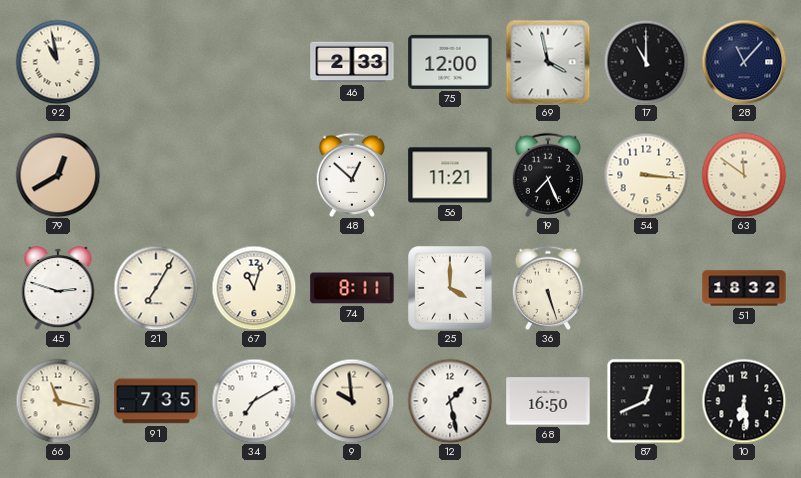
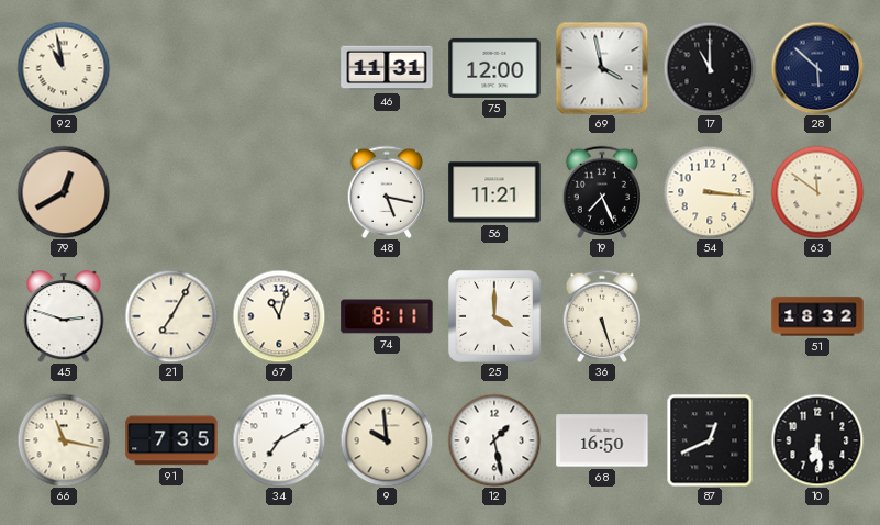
46: 2:33 -> 11:31
28: 11:07 -> 5:52
48: 12:52 -> 5:17
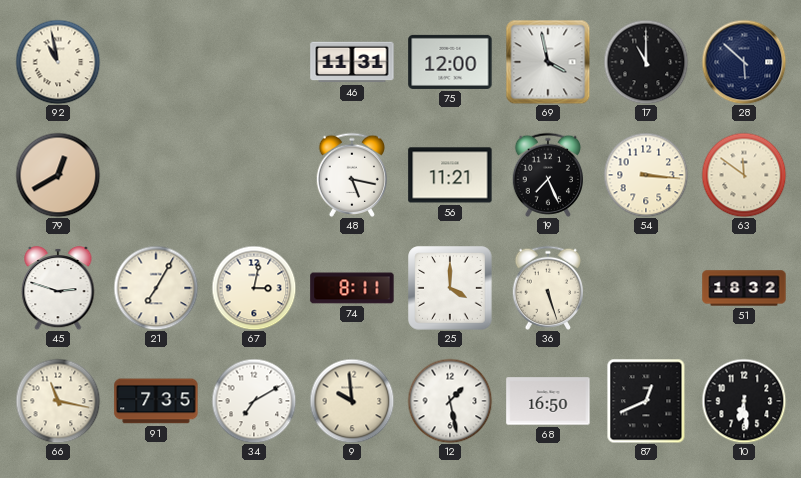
67: 11:03 -> 3:02
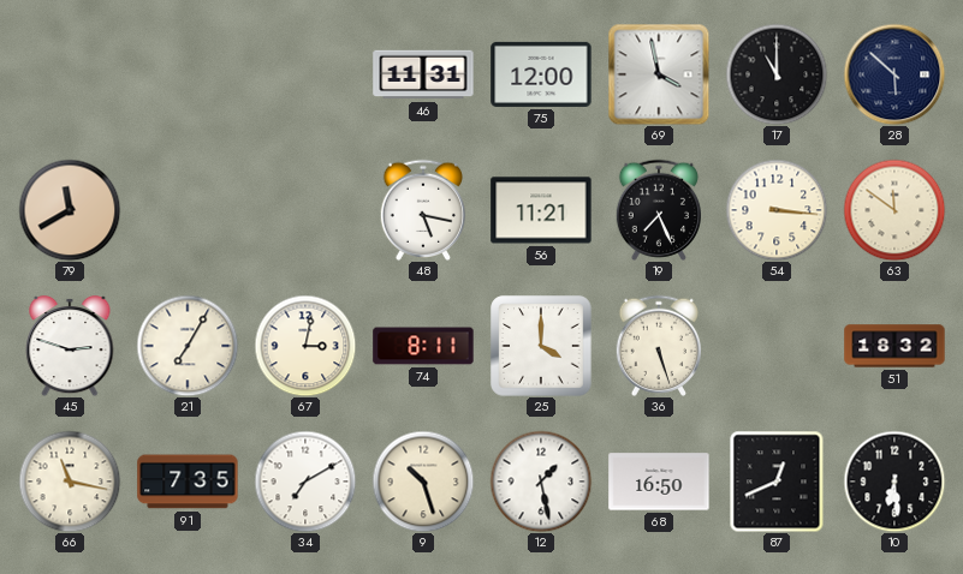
92: 10:58 -> none
79: 12:40 -> 11:40
9: 9:59 -> 10:27
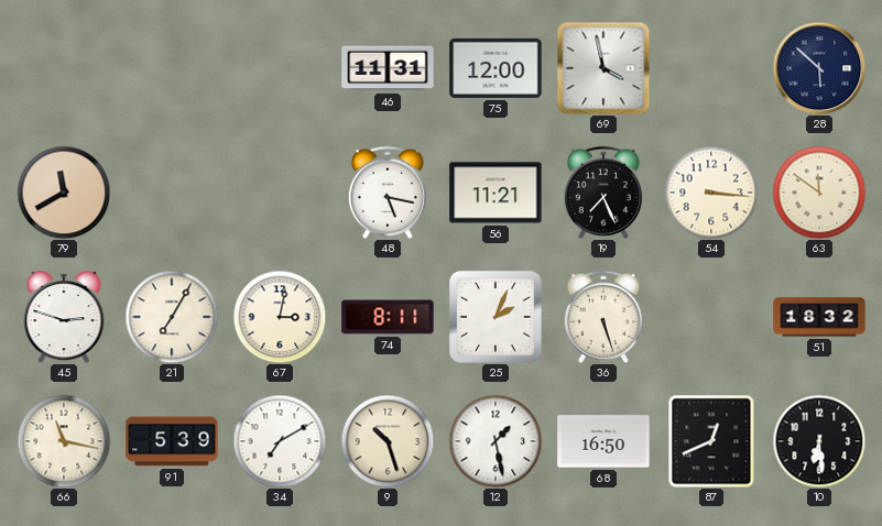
17: 11:00 -> none
25: 4:00 -> 2:04
91: 7:35 -> 5:39
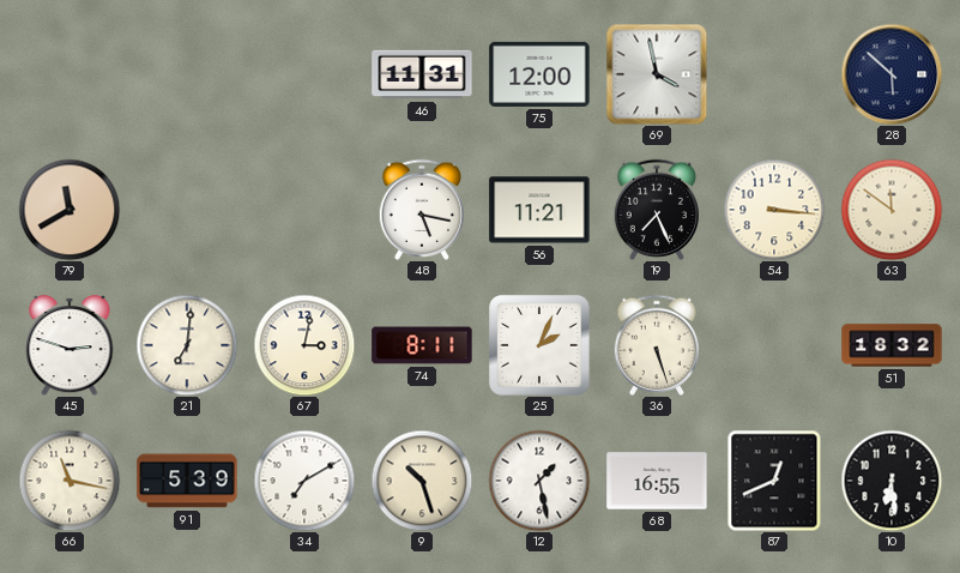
21: 7:05 -> 7:01
68: 16:50 -> 16:55
